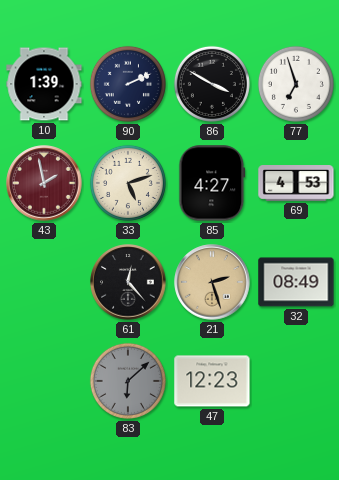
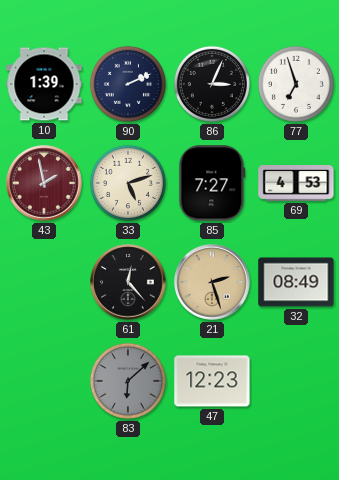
86: 3:50 -> 3:04
85: 4:27 -> 7:27
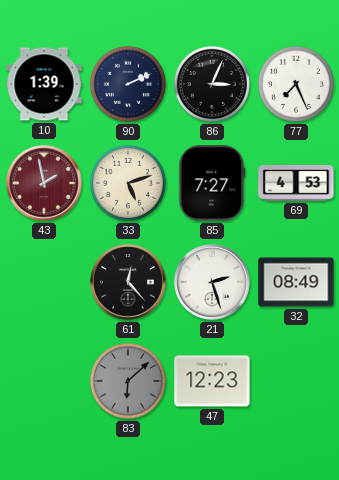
77: 6:57 -> 7:26
21 dial: champagne -> white
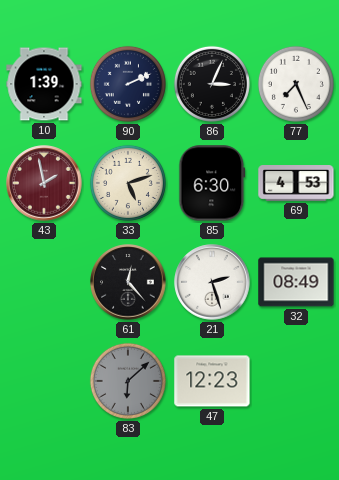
85: 7:27 -> 6:30
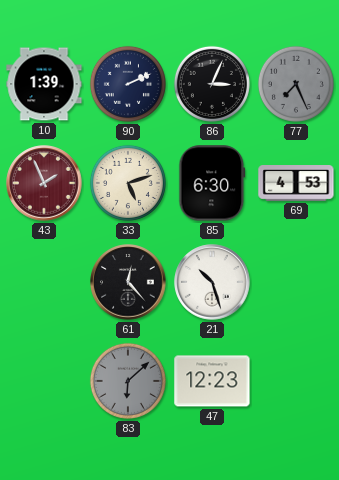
77 dial: white -> grey
43: 1:58 -> 1:56
21: 2:27 -> 10:27
32: 08:49 -> none
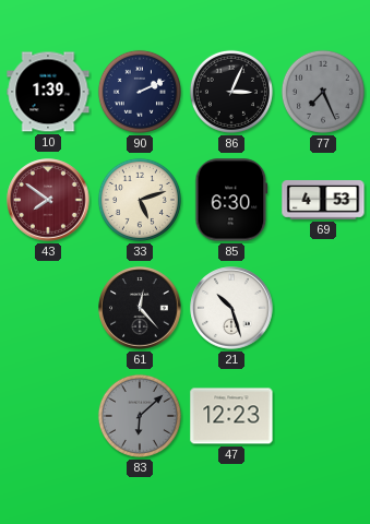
43: 1:56 -> 7:51
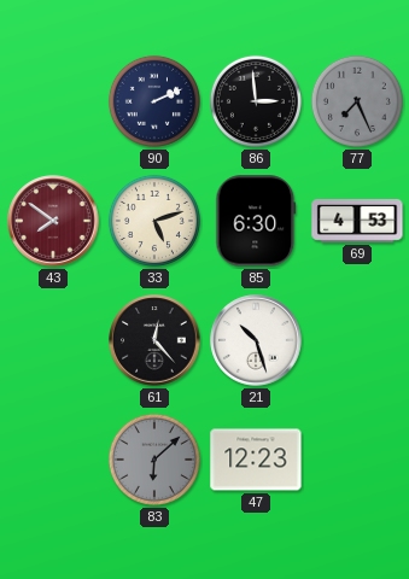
10: 1:39 -> none
86: 3:04 -> 2:59
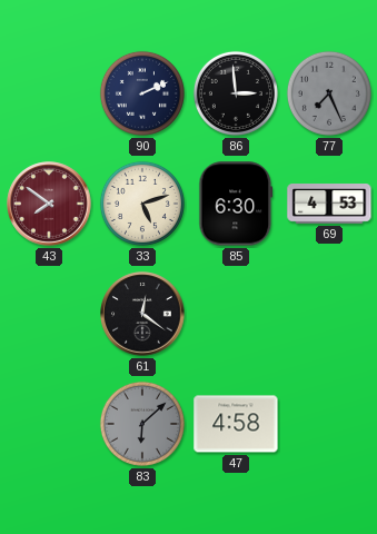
61: 12:23 -> 12:21
21: 10:27 -> none
47: 12:23 -> 4:58
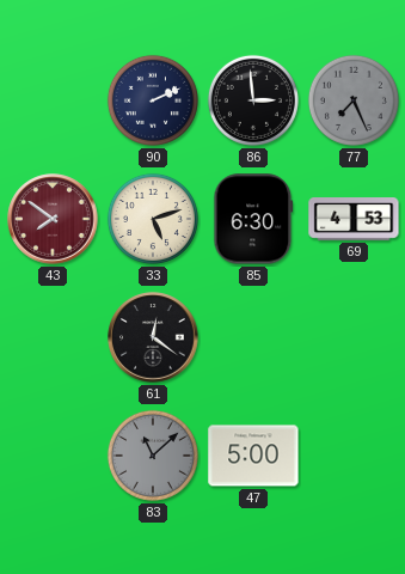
83: 6:08 -> 11:08
47: 4:58 -> 5:00
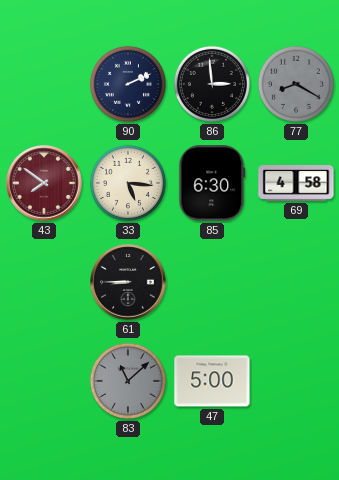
77: 7:26 -> 8:20
33: 5:12 -> 5:16
69: 4:53 -> 4:58
61: 12:21 -> 8:45
